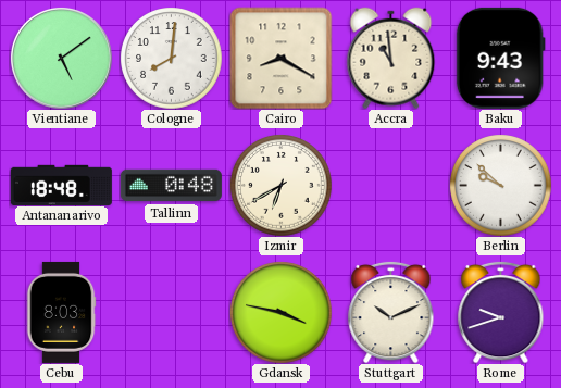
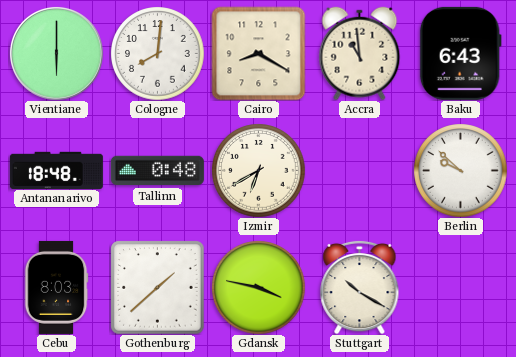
Vientiane: 5:09 -> 6:00
Baku: 9:43 -> 6:43
Gothenburg: none -> 1:38
Stuttgart: 10:11 -> 10:20
Rome: 9:42 -> none
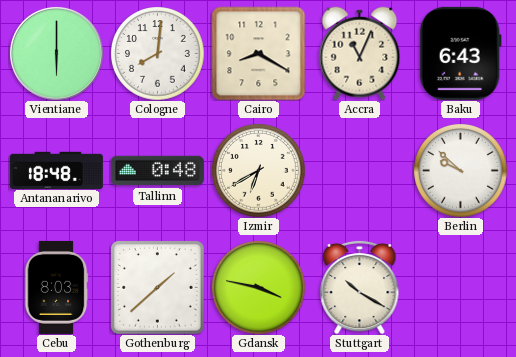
Accra: 10:59 -> 11:04
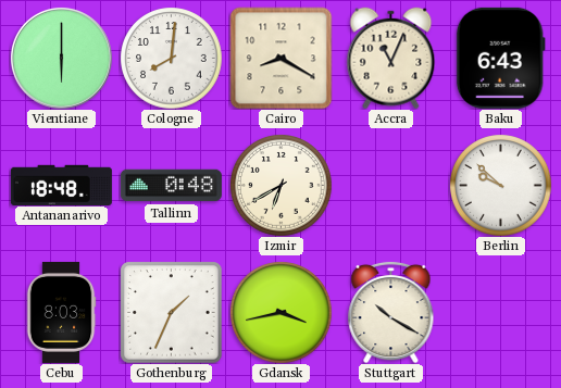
Gothenburg: 1:38 -> 1:34
Gdansk: 3:47 -> 3:43
